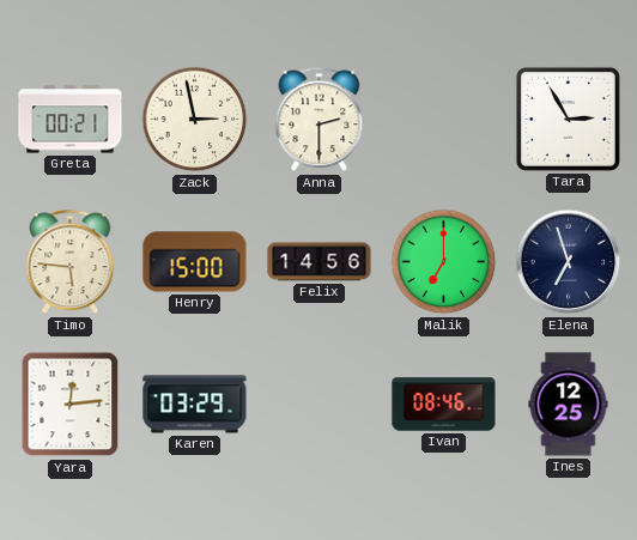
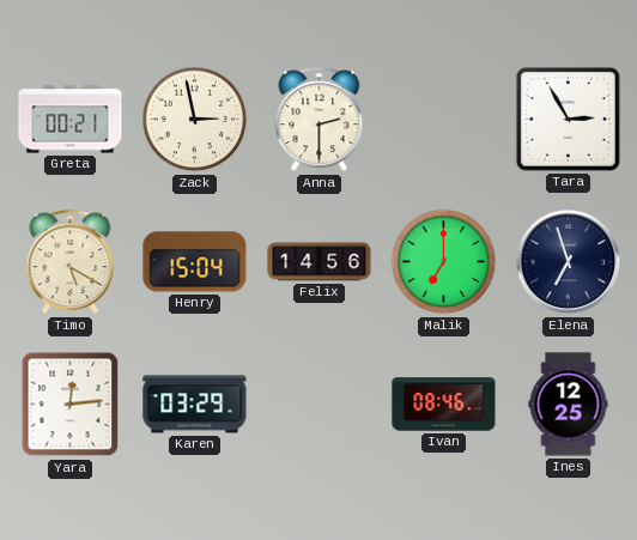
Timo: 5:46 -> 5:20
Henry: 15:00 -> 15:04
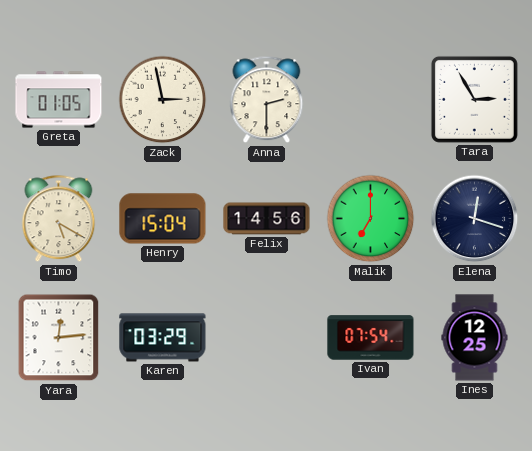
Greta: 00:21 -> 01:05
Elena: 6:57 -> 12:18
Ivan: 08:46 -> 07:54
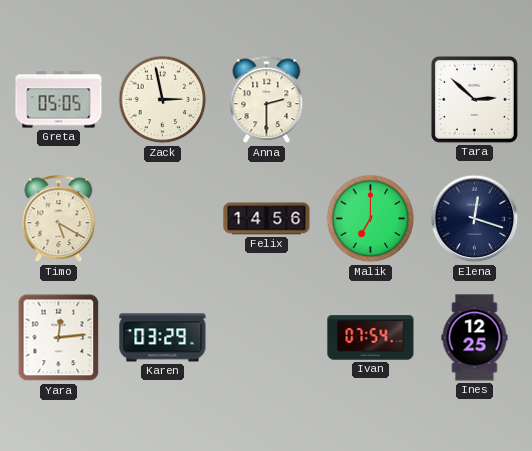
Greta: 01:05 -> 05:05
Tara: 2:55 -> 2:52
Henry: 15:04 -> none
